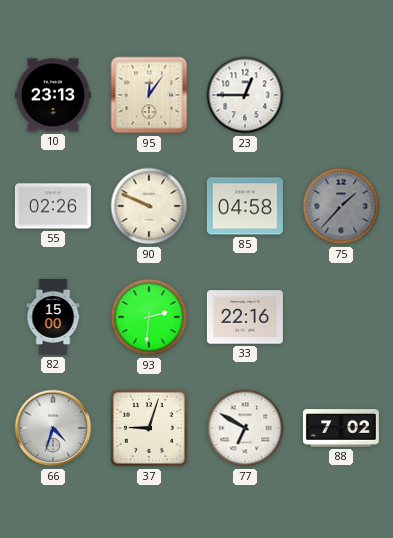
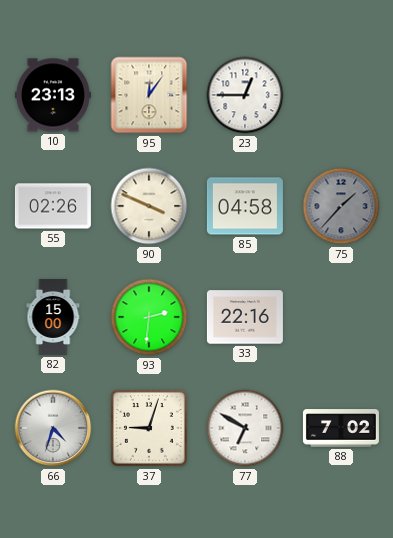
90: 9:49 -> 3:49
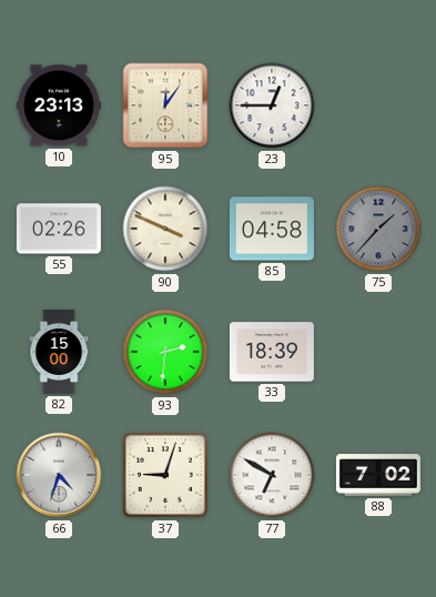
33: 22:16 -> 18:39
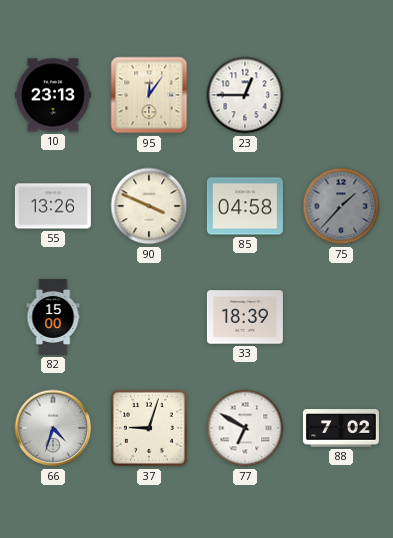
55: 02:26 -> 13:26
93: 2:31 -> none
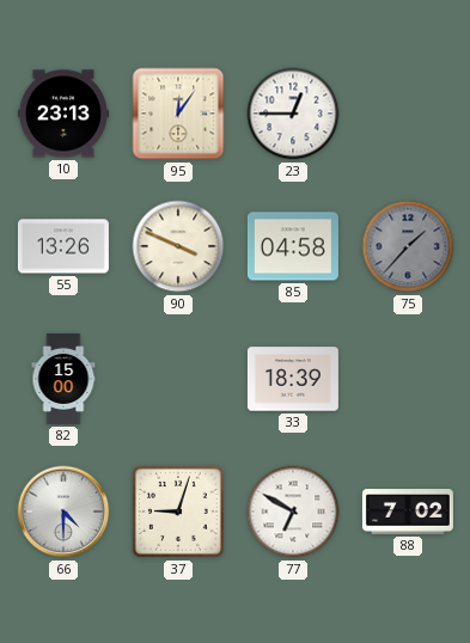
66: 4:33 -> 4:30
